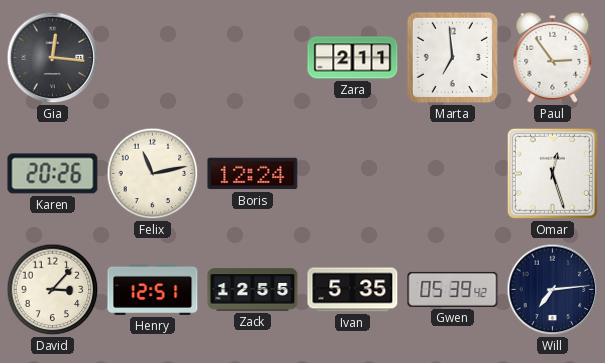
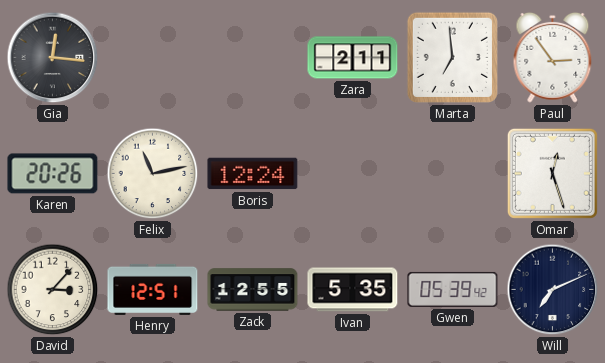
Will: 7:14 -> 7:11
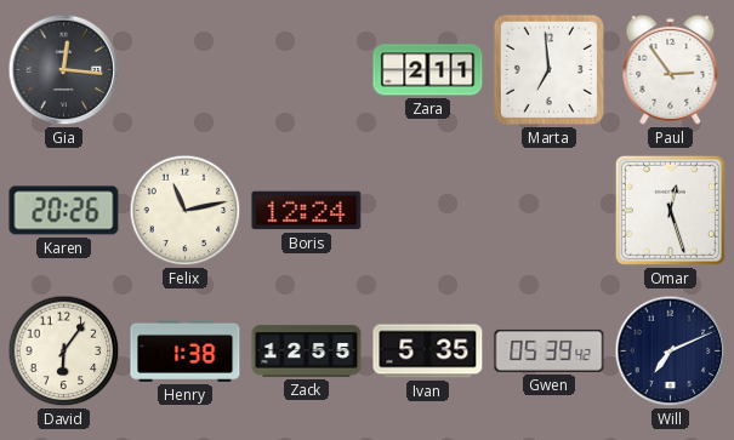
David: 3:07 -> 6:06
Henry: 12:51 -> 1:38
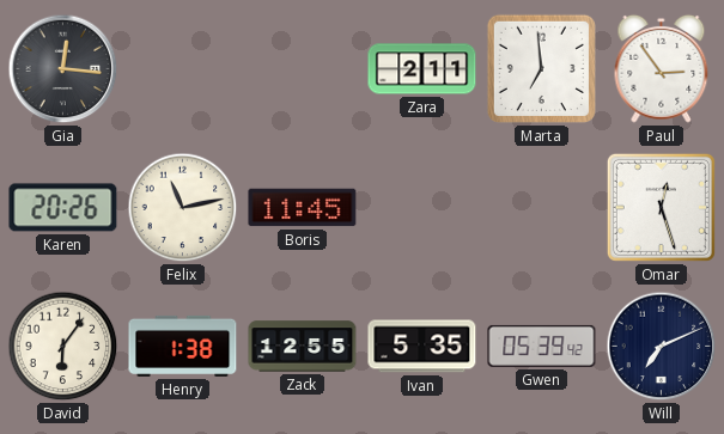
Boris: 12:24 -> 11:45
